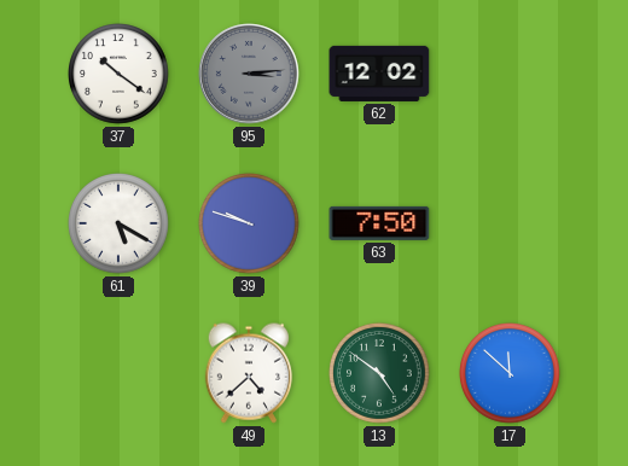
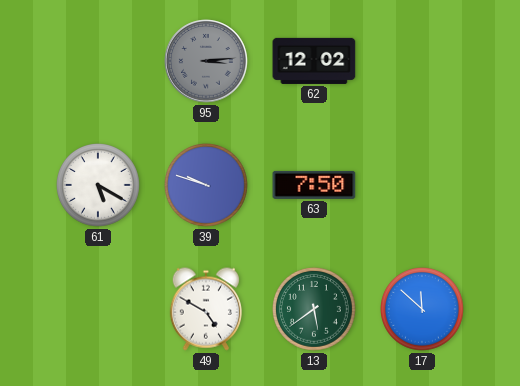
37: 10:21 -> none
49: 4:38 -> 4:50
13: 4:51 -> 5:39
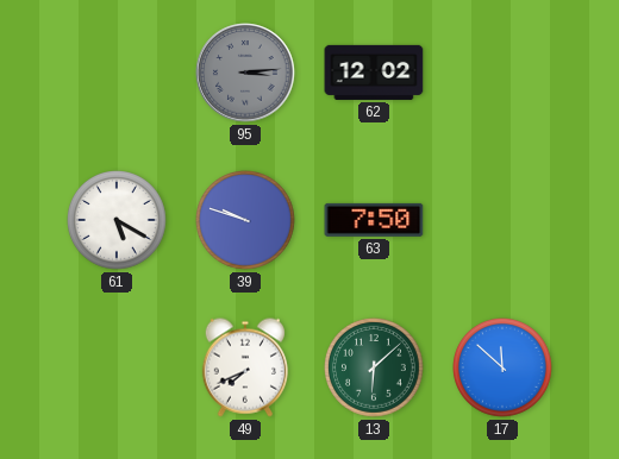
49: 4:50 -> 7:41
13: 5:39 -> 6:08
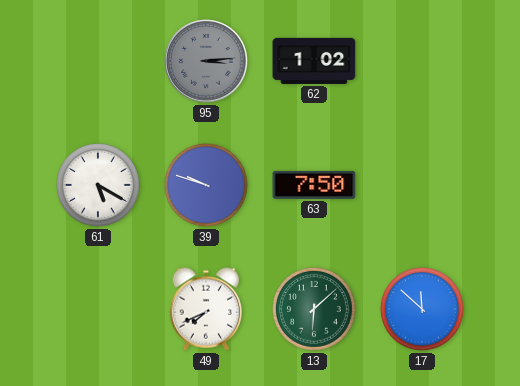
62: 12:02 -> 1:02
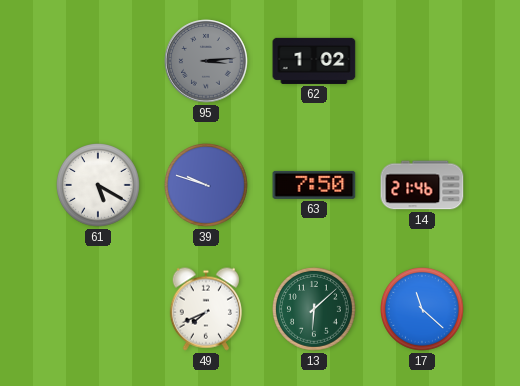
14: none -> 21:46
17: 11:52 -> 11:22
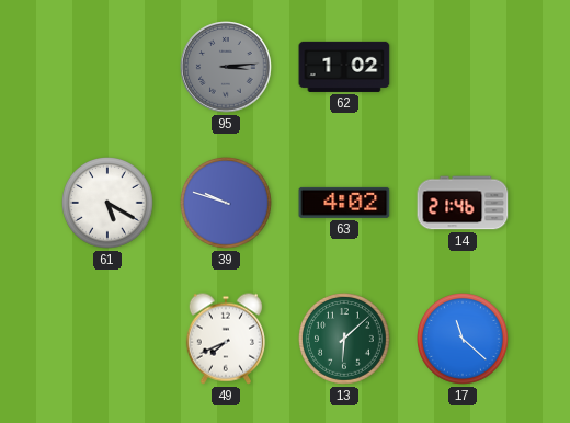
63: 7:50 -> 4:02
